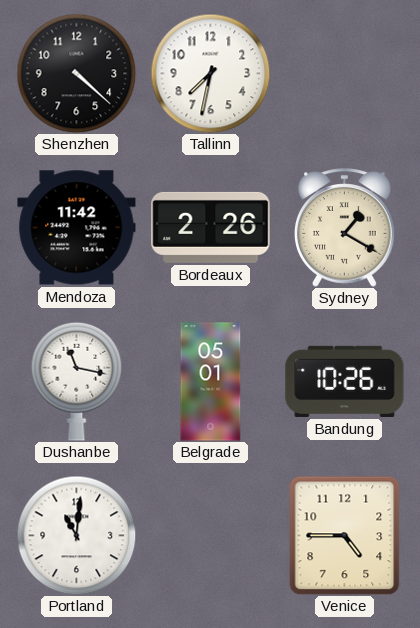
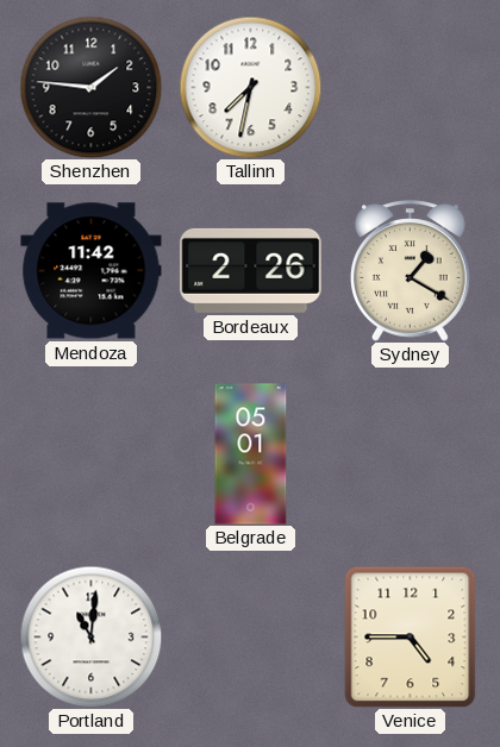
Shenzhen: 4:22 -> 1:46
Dushanbe: 11:17 -> none
Bandung: 10:26 -> none
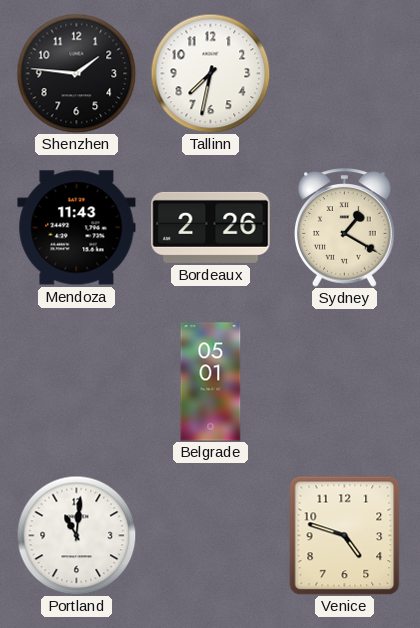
Mendoza: 11:42 -> 11:43
Venice: 4:45 -> 4:48
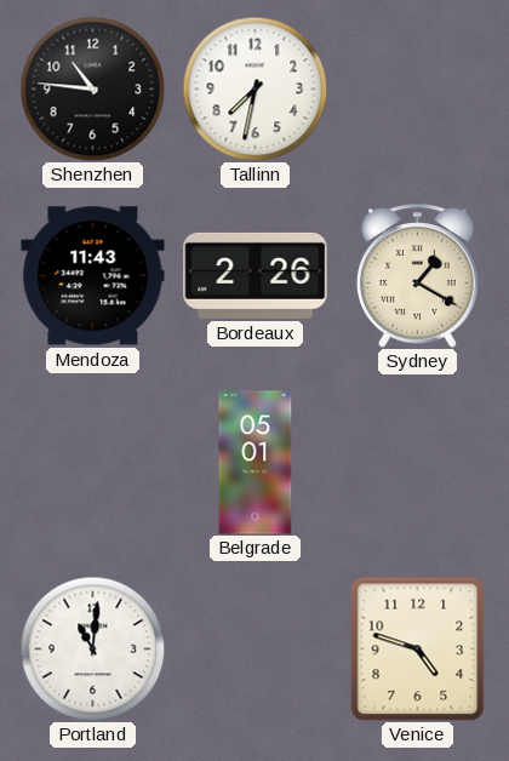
Shenzhen: 1:46 -> 10:46
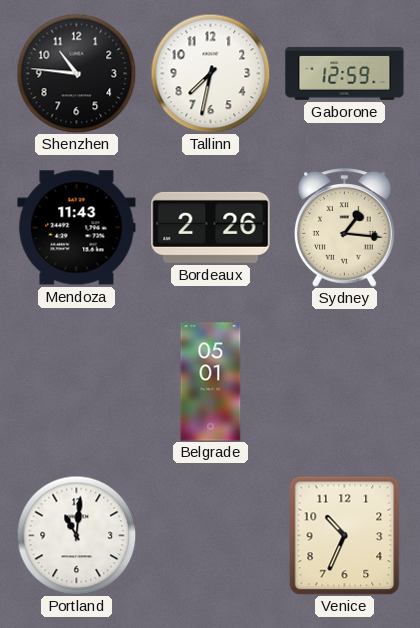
Gaborone: none -> 12:59
Sydney: 1:20 -> 1:16
Venice: 4:48 -> 10:34
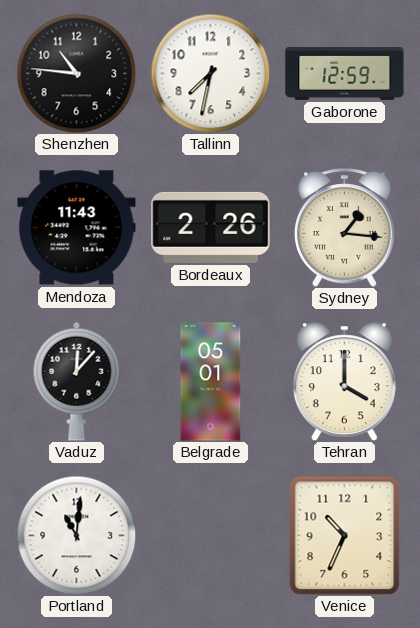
Vaduz: none -> 12:07
Tehran: none -> 4:00
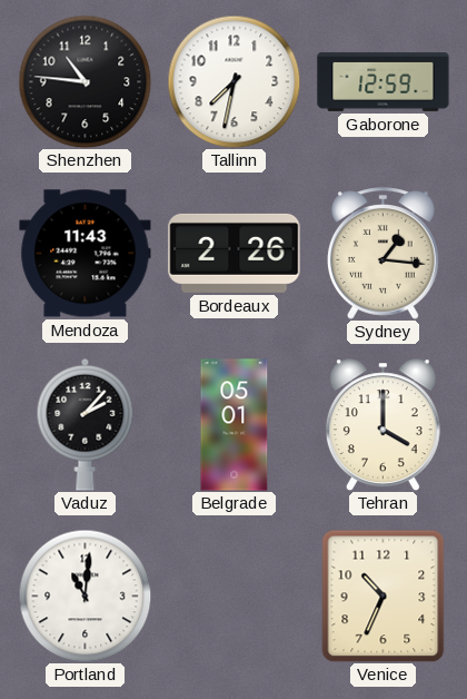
Vaduz: 12:07 -> 2:07
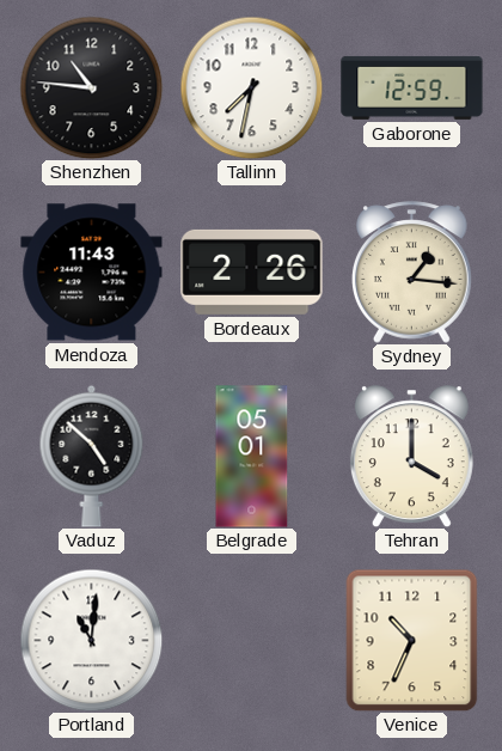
Vaduz: 2:07 -> 4:52
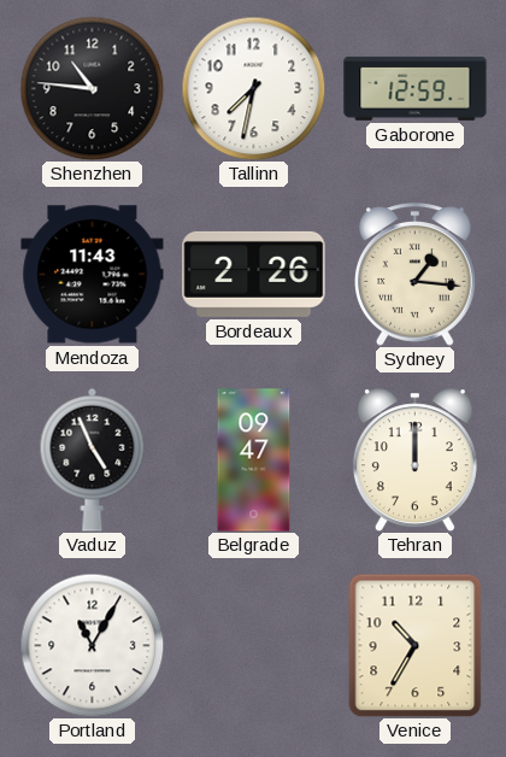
Vaduz: 4:52 -> 4:56
Belgrade: 05:01 -> 09:47
Tehran: 4:00 -> 12:00
Portland: 11:01 -> 11:05
Venice: 10:34 -> 10:35
